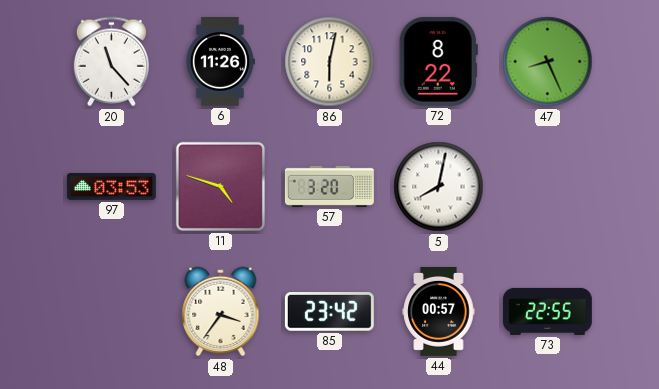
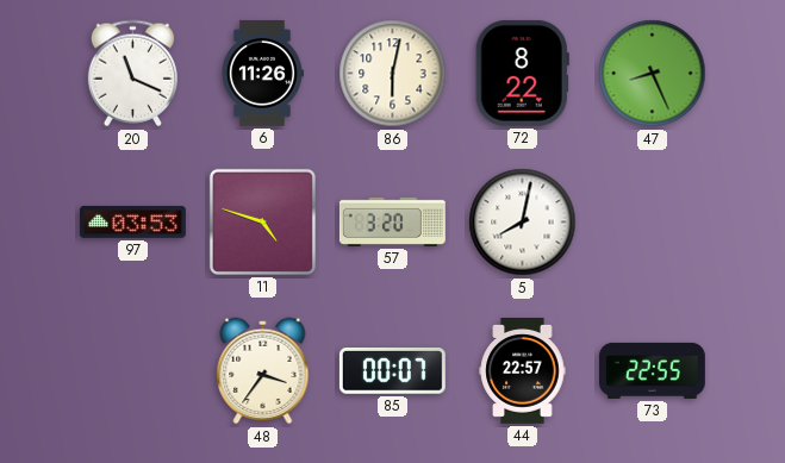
20: 11:23 -> 11:19
85: 23:42 -> 00:07
44: 00:57 -> 22:57
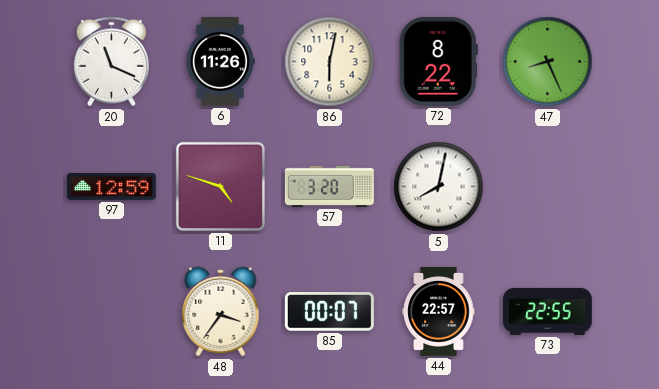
97: 03:53 -> 12:59
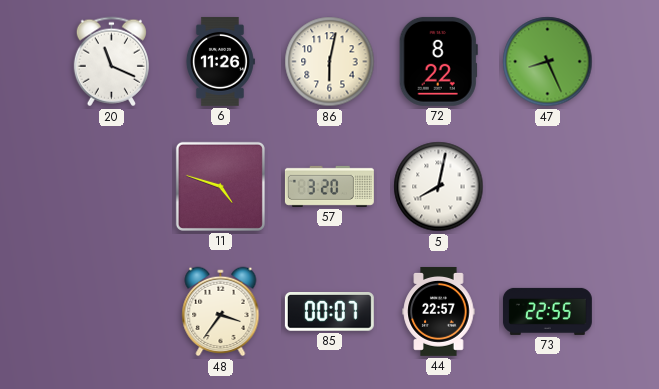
97: 12:59 -> none
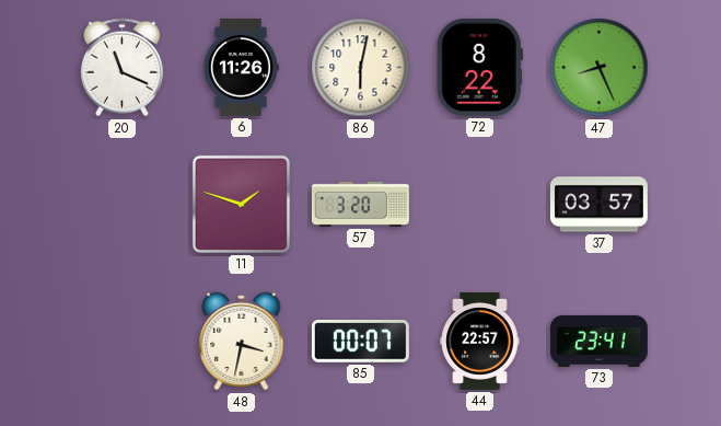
11: 4:48 -> 1:48
5: 8:02 -> none
37: none -> 03:57
48: 3:36 -> 3:32
73: 22:55 -> 23:41
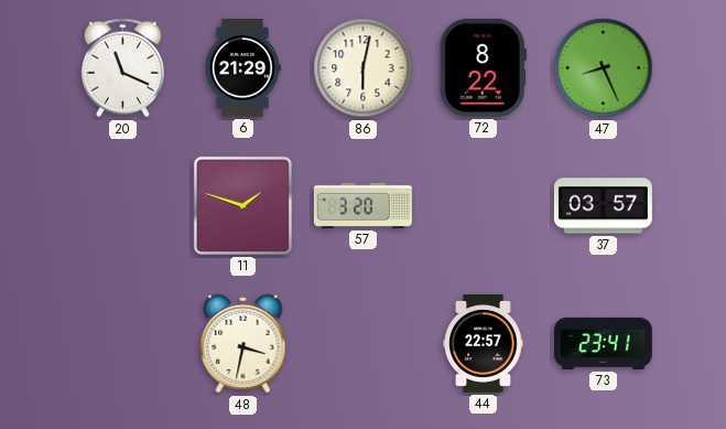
6: 11:26 -> 21:29
85: 00:07 -> none
